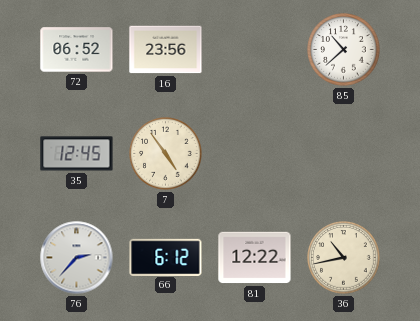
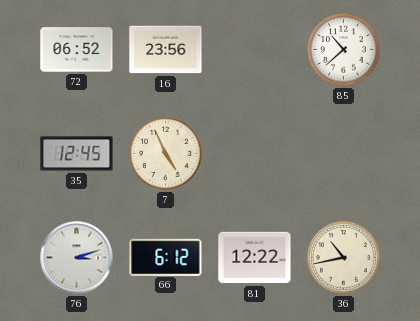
7: 4:54 -> 4:56
76: 2:37 -> 3:12
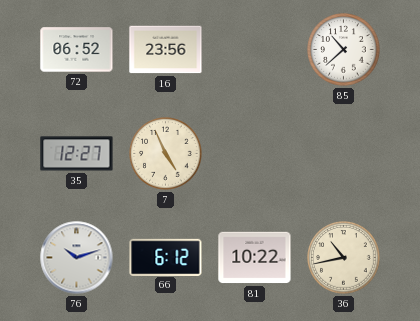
35: 12:45 -> 12:27
76: 3:12 -> 10:12
81: 12:22 -> 10:22
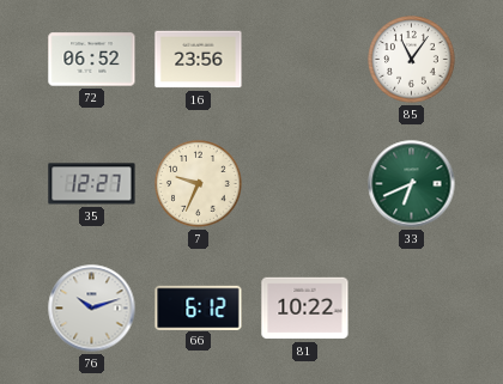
85: 10:38 -> 11:06
7: 4:56 -> 9:34
33: none -> 6:41
36: 10:43 -> none
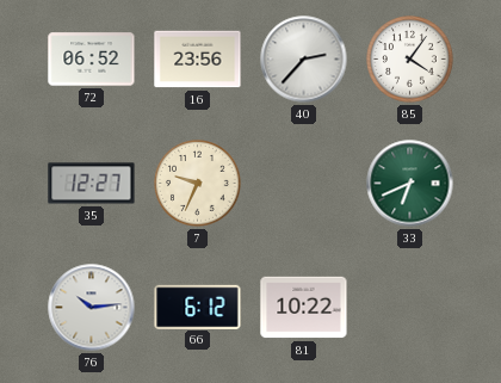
40: none -> 2:37
85: 11:06 -> 4:06
76: 10:12 -> 10:14
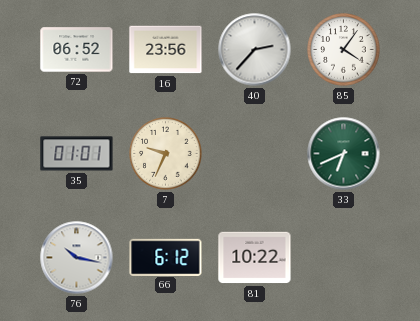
35: 12:27 -> 01:01
76: 10:14 -> 10:17
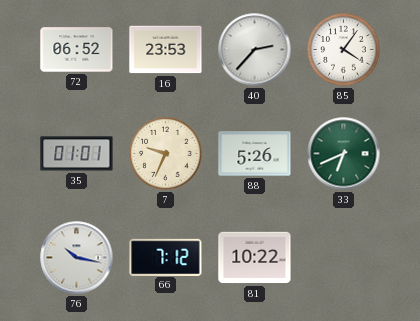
16: 23:56 -> 23:53
88: none -> 5:26
66: 6:12 -> 7:12
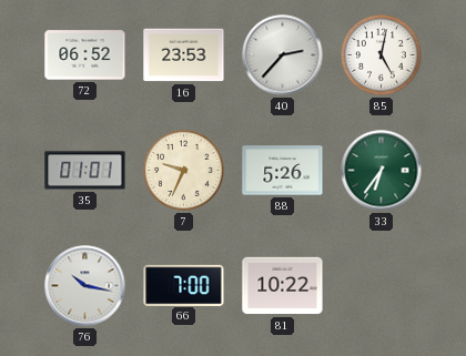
85: 4:06 -> 5:02
33: 6:41 -> 6:36
66: 7:12 -> 7:00
